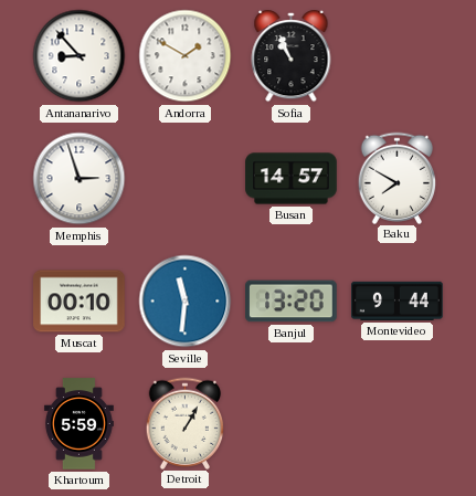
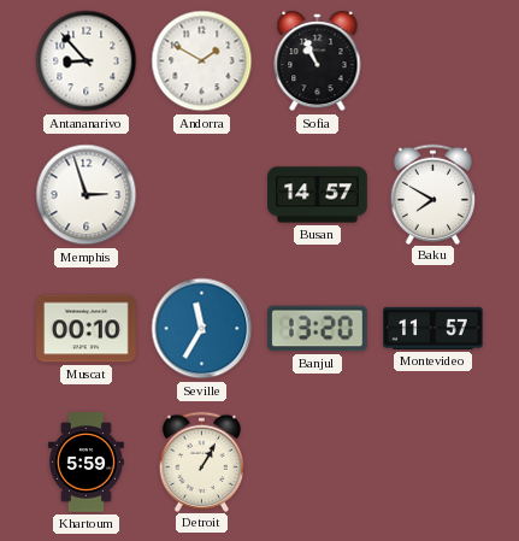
Seville: 11:31 -> 11:35
Montevideo: 9:44 -> 11:57
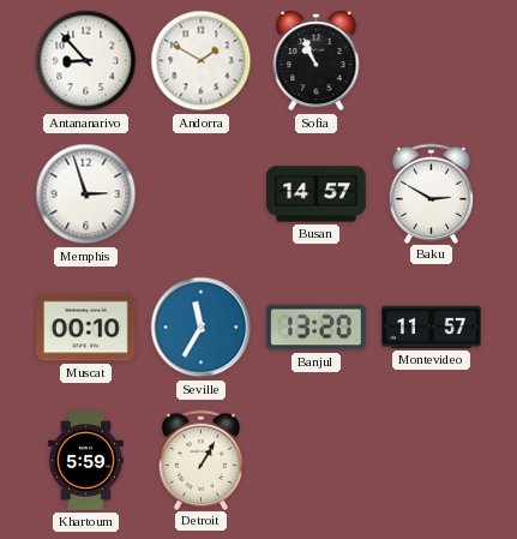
Baku: 7:50 -> 2:50
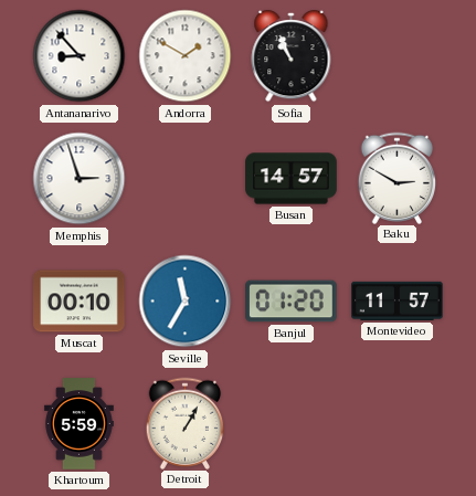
Banjul: 13:20 -> 01:20
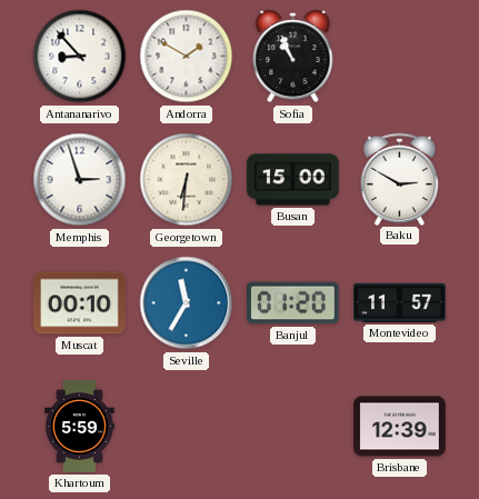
Georgetown: none -> 6:31
Busan: 14:57 -> 15:00
Detroit: 1:05 -> none
Brisbane: none -> 12:39
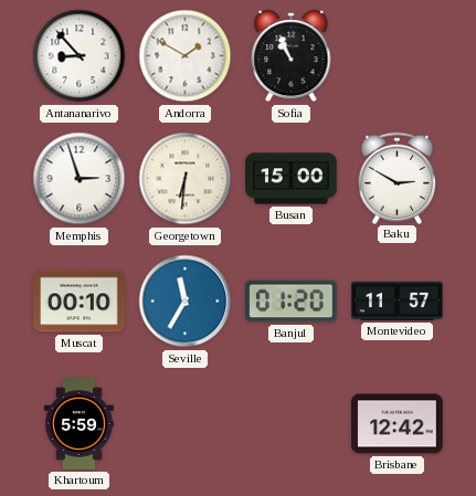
Brisbane: 12:39 -> 12:42
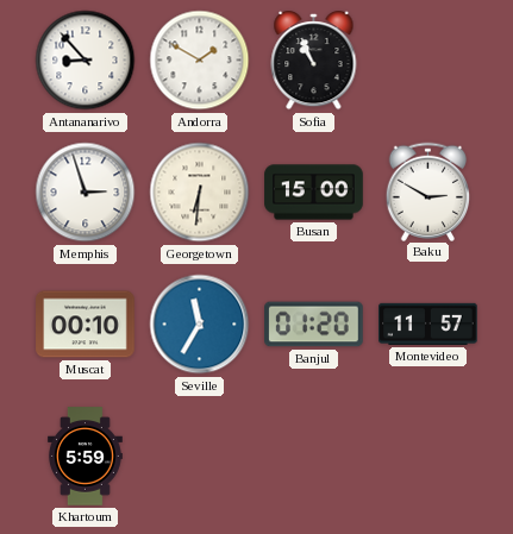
Brisbane: 12:42 -> none
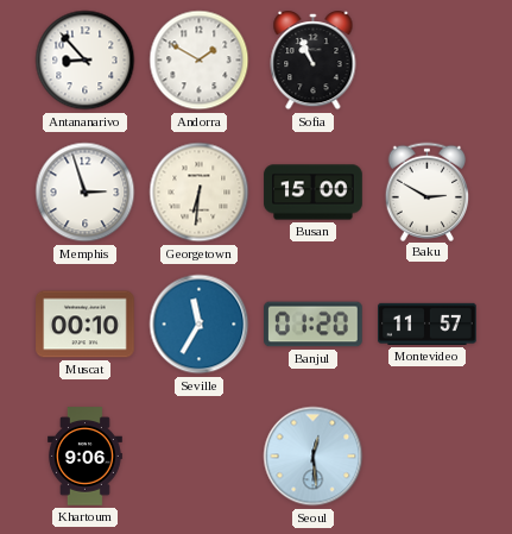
Khartoum: 5:59 -> 9:06
Seoul: none -> 12:29
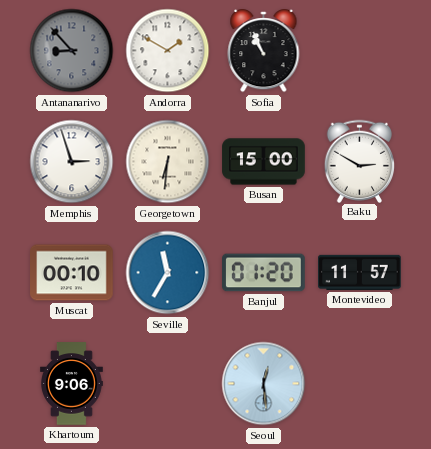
Antananarivo dial: white -> grey
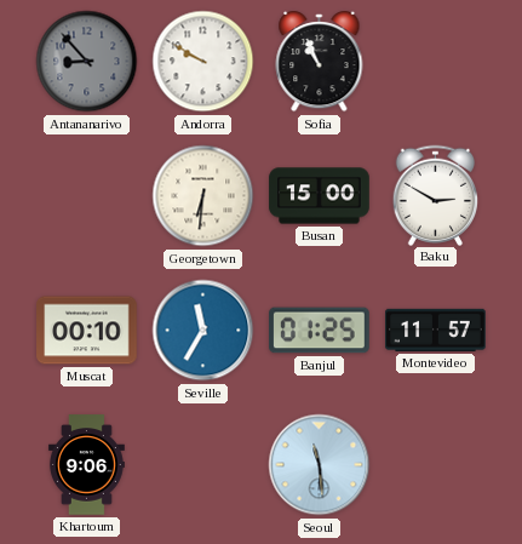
Andorra: 1:50 -> 9:50
Memphis: 2:57 -> none
Banjul: 01:20 -> 01:25
Seoul: 12:29 -> 11:29
